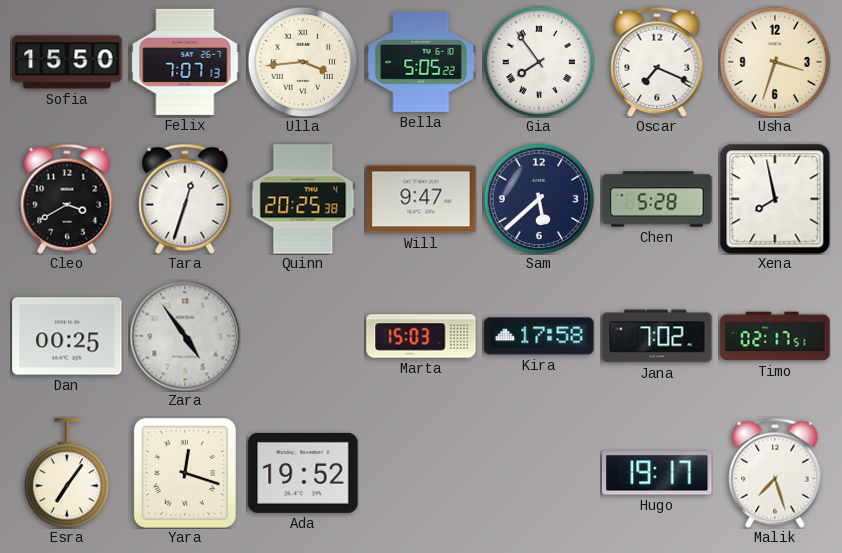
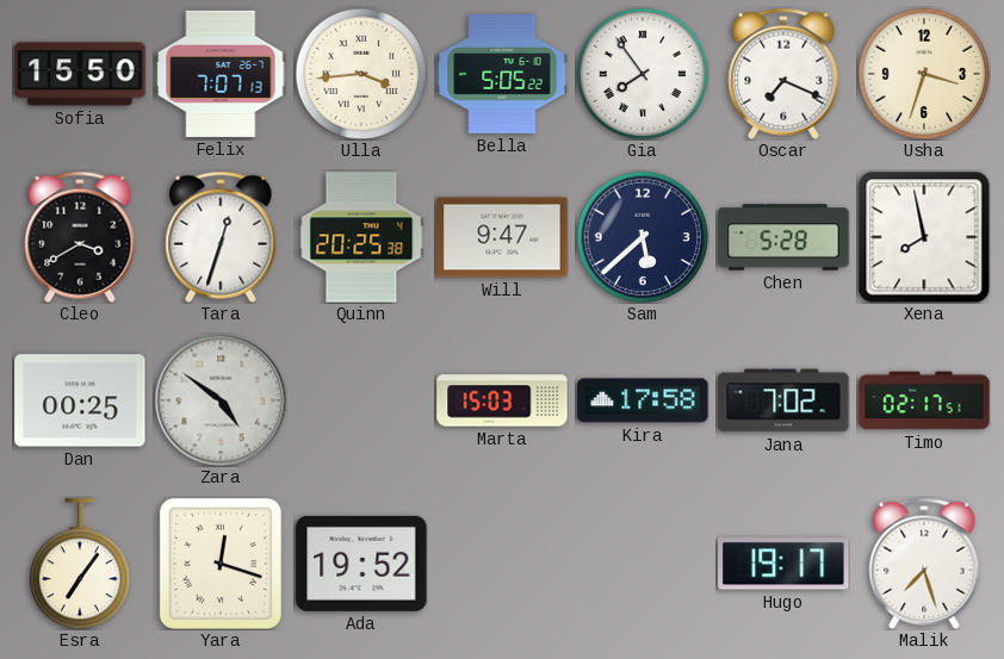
Zara: 4:54 -> 4:51
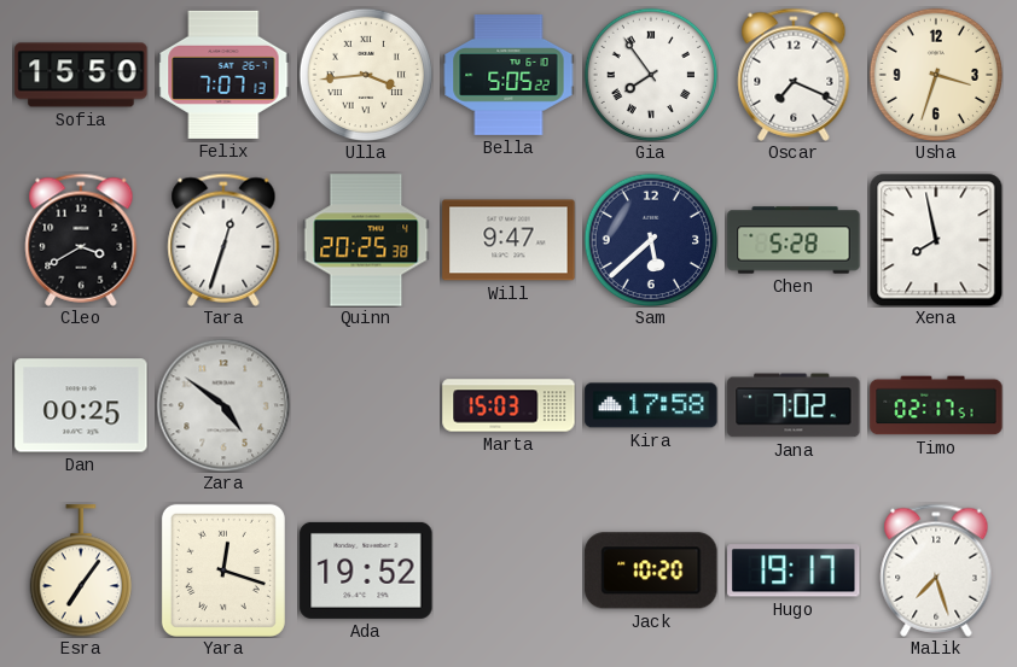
Jack: none -> 10:20
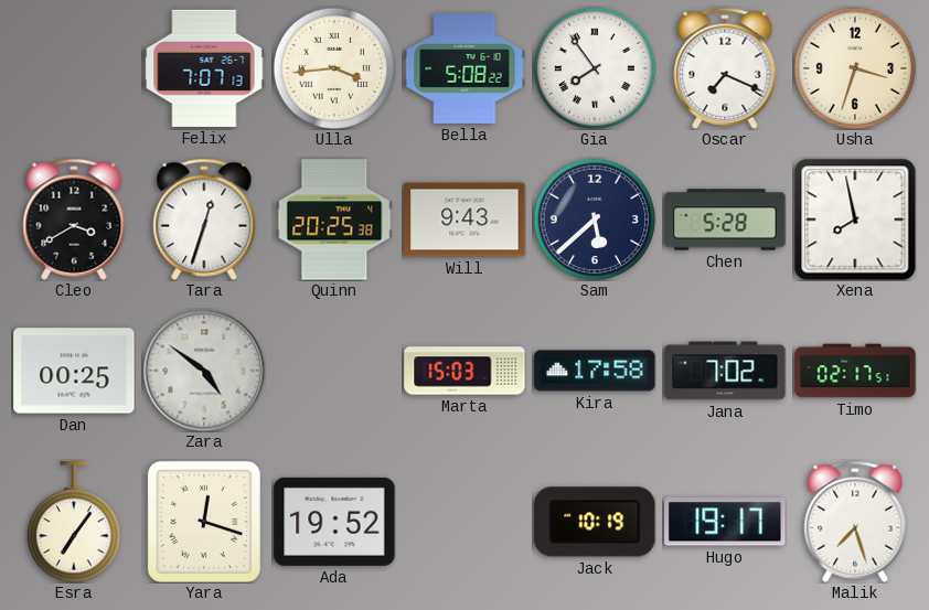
Sofia: 15:50 -> none
Bella: 5:05 -> 5:08
Will: 9:47 -> 9:43
Jack: 10:20 -> 10:19
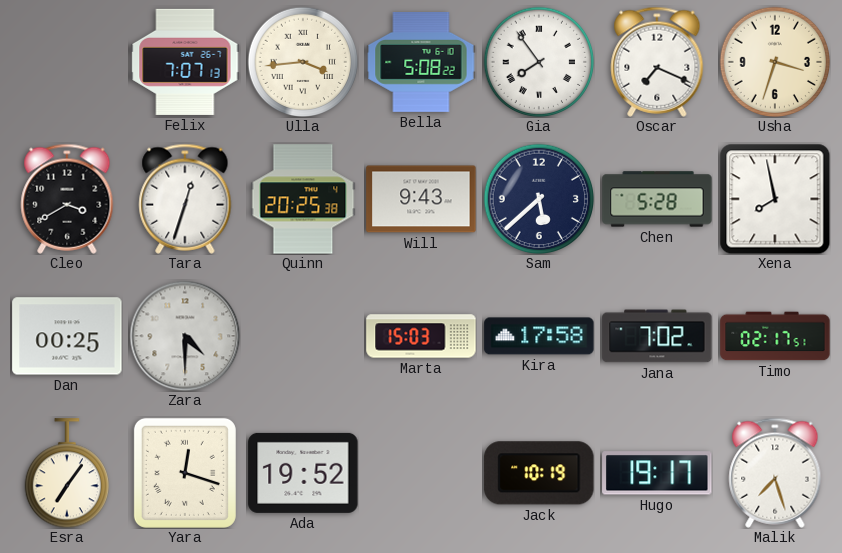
Zara: 4:51 -> 4:30
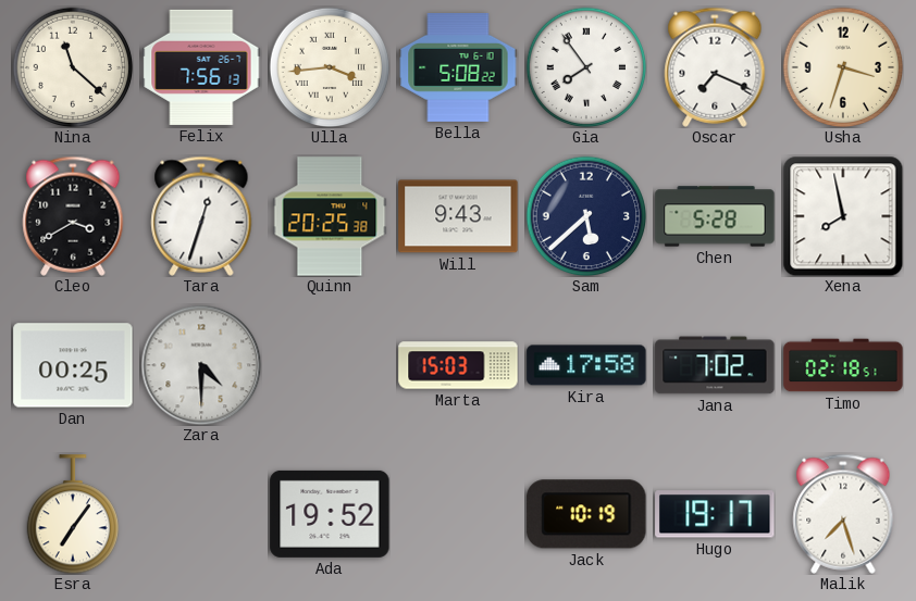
Nina: none -> 11:22
Felix: 7:07 -> 7:56
Timo: 02:17 -> 02:18
Yara: 12:18 -> none
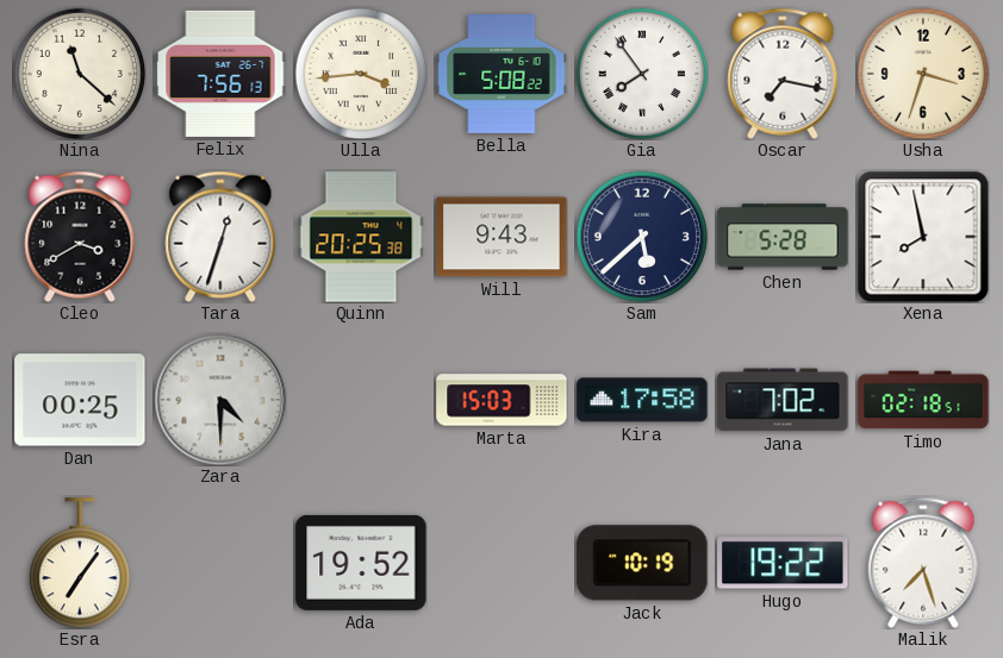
Oscar: 7:19 -> 7:17
Hugo: 19:17 -> 19:22
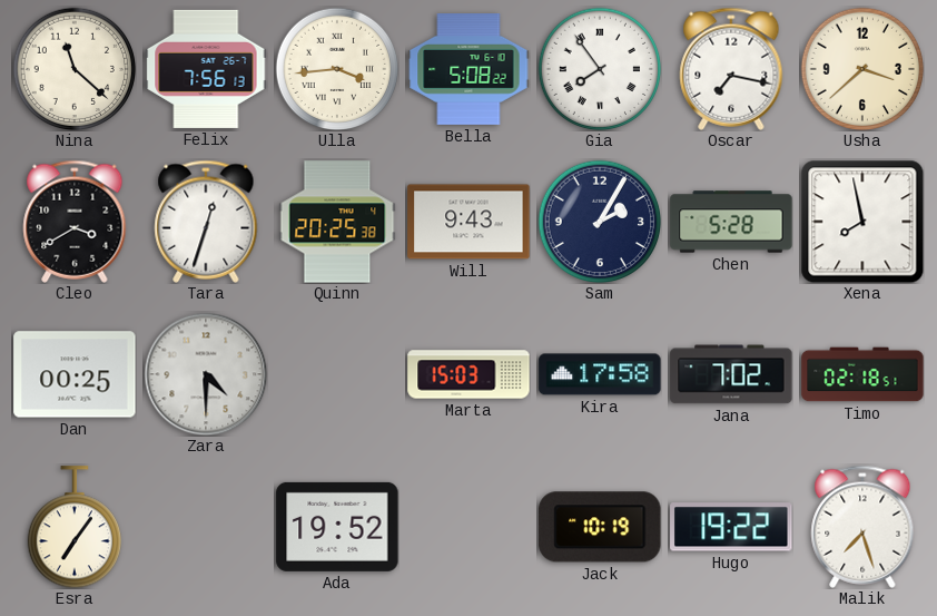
Usha: 3:33 -> 3:38
Sam: 5:38 -> 2:05
